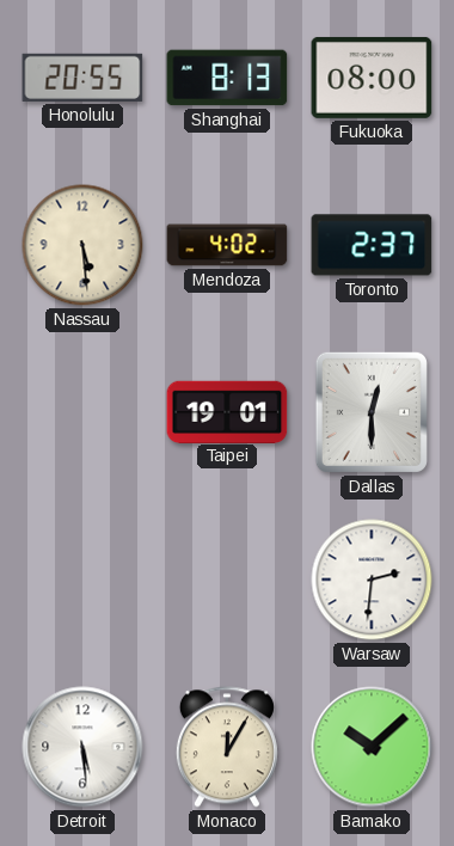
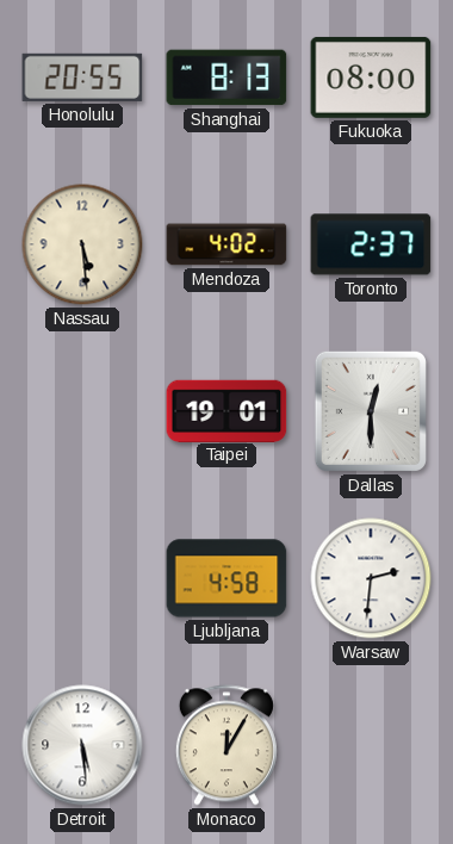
Ljubljana: none -> 4:58
Bamako: 10:08 -> none
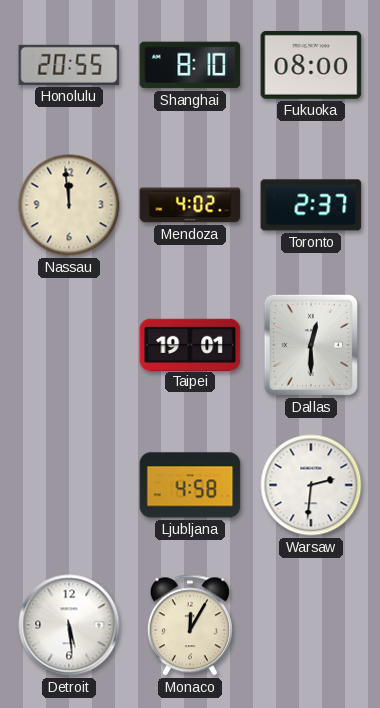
Shanghai: 8:13 -> 8:10
Nassau: 5:29 -> 11:59
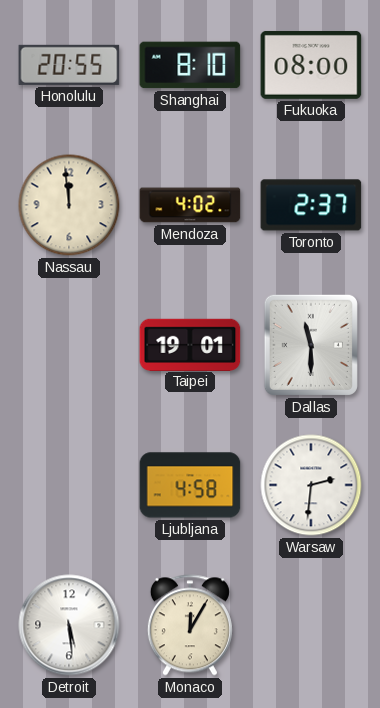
Dallas: 12:30 -> 11:30
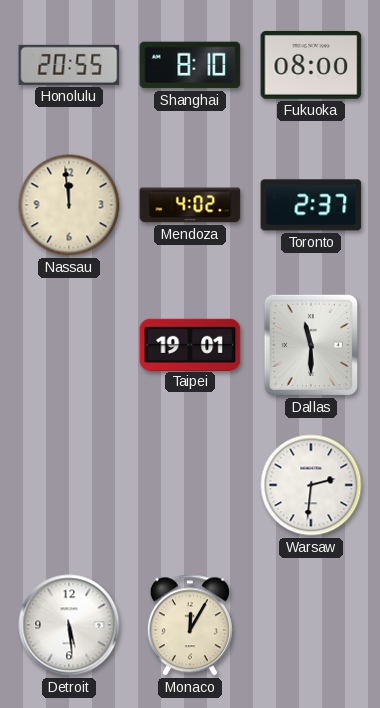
Ljubljana: 4:58 -> none
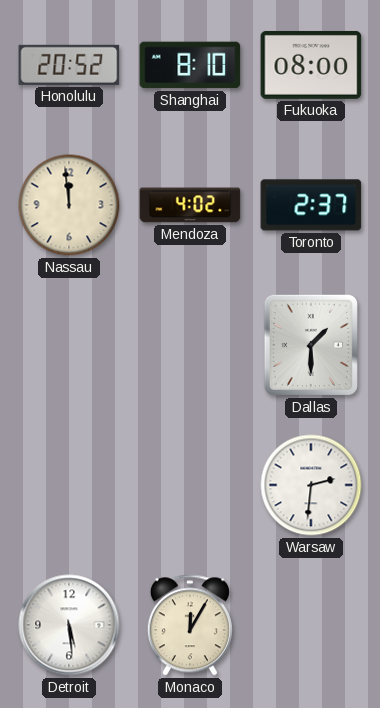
Honolulu: 20:55 -> 20:52
Taipei: 19:01 -> none
Dallas: 11:30 -> 1:30
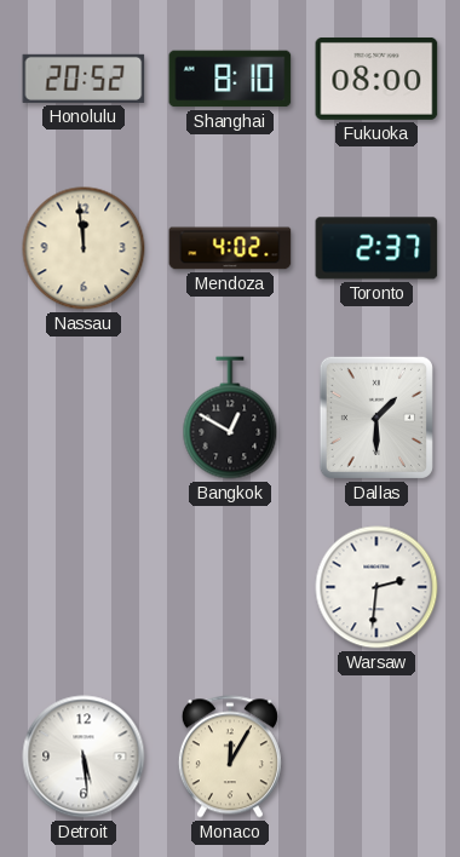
Bangkok: none -> 12:50
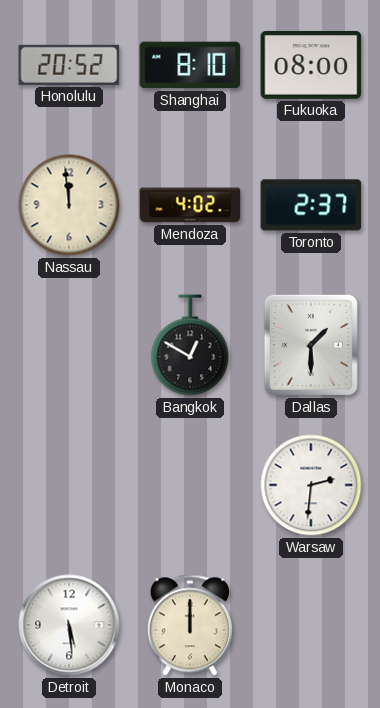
Monaco: 12:05 -> 12:00
